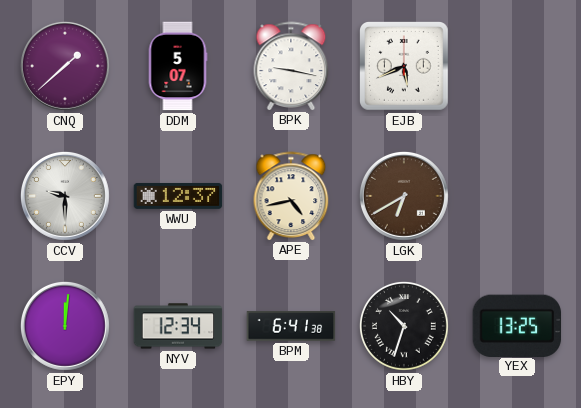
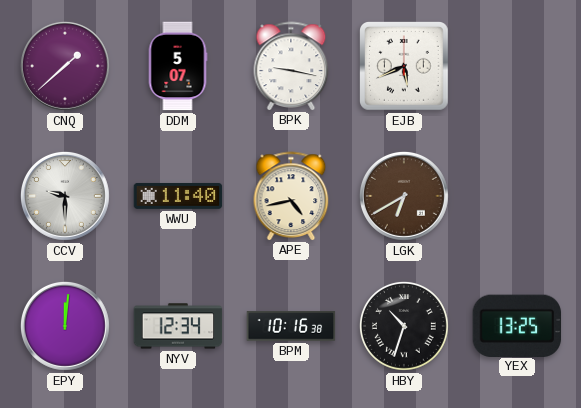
WWU: 12:37 -> 11:40
BPM: 6:41 -> 10:16
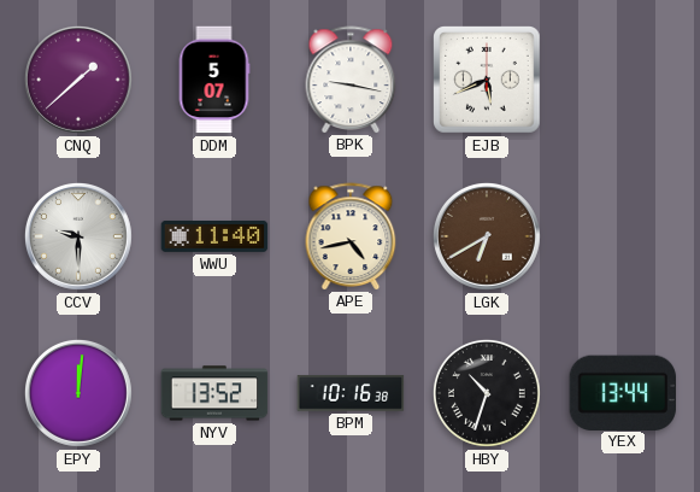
NYV: 12:34 -> 13:52
YEX: 13:25 -> 13:44
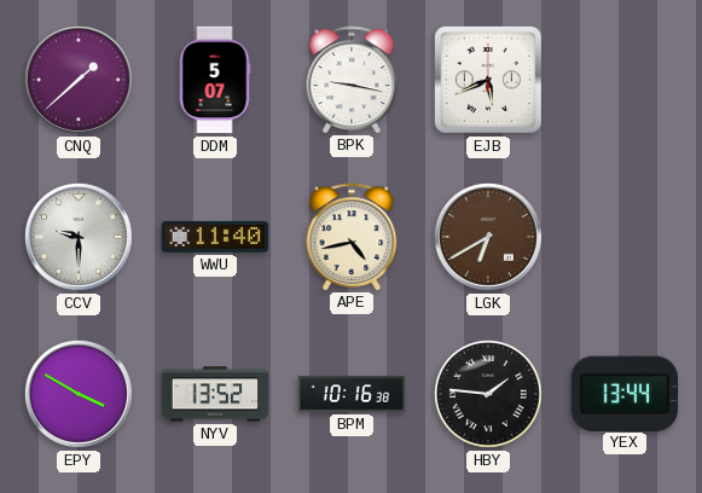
EPY: 12:01 -> 3:50
HBY: 10:33 -> 1:46
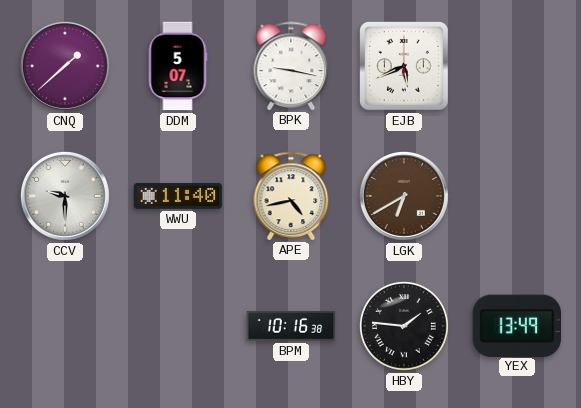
EPY: 3:50 -> none
NYV: 13:52 -> none
YEX: 13:44 -> 13:49
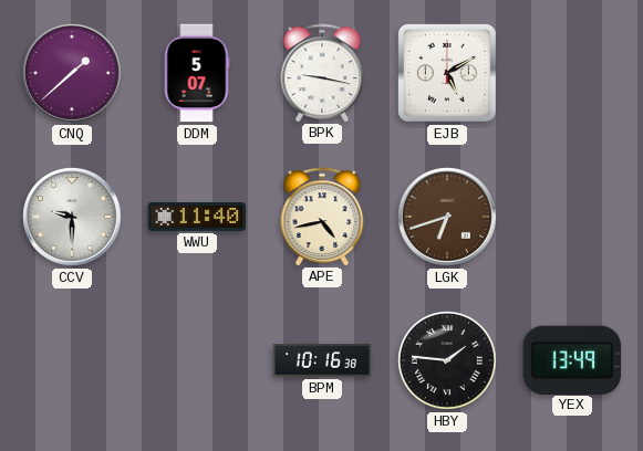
EJB: 5:41 -> 5:10
LGK: 6:40 -> 6:42
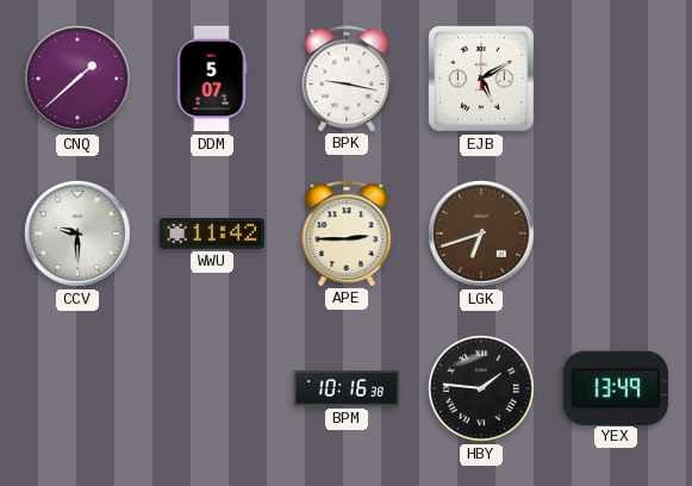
WWU: 11:40 -> 11:42
APE: 4:43 -> 2:45
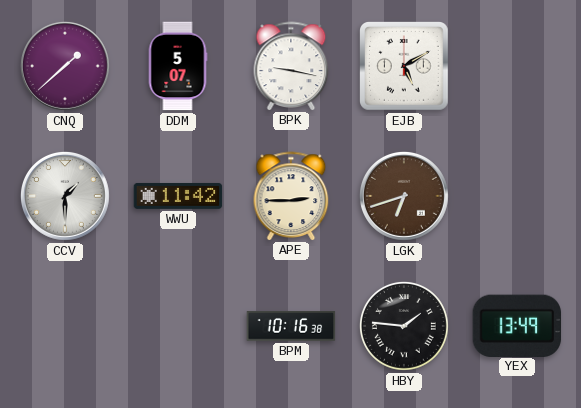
CCV: 9:30 -> 1:30
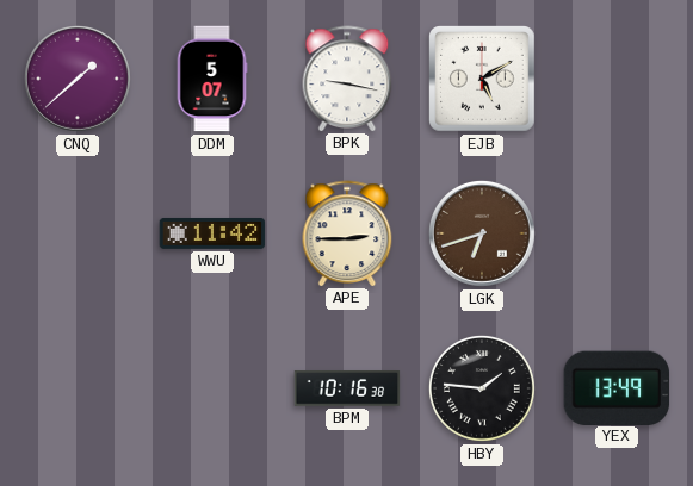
CCV: 1:30 -> none
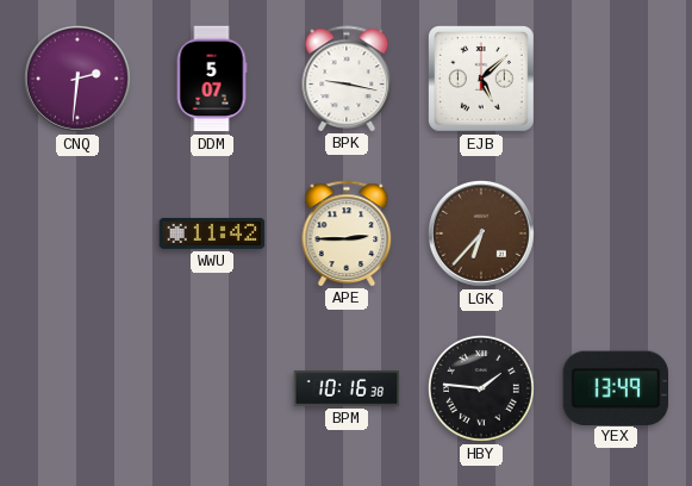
CNQ: 1:38 -> 2:31
EJB: 5:10 -> 5:08
LGK: 6:42 -> 6:37
